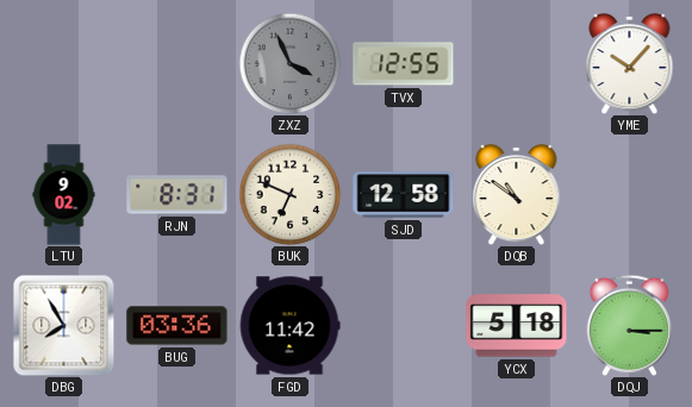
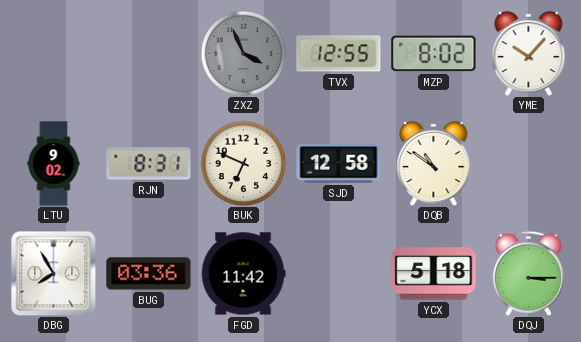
MZP: none -> 8:02
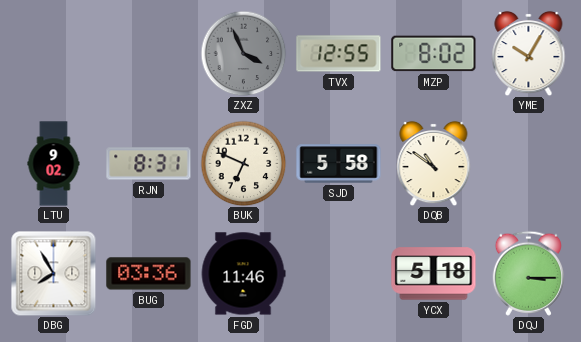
YME: 10:07 -> 10:05
SJD: 12:58 -> 5:58
FGD: 11:42 -> 11:46
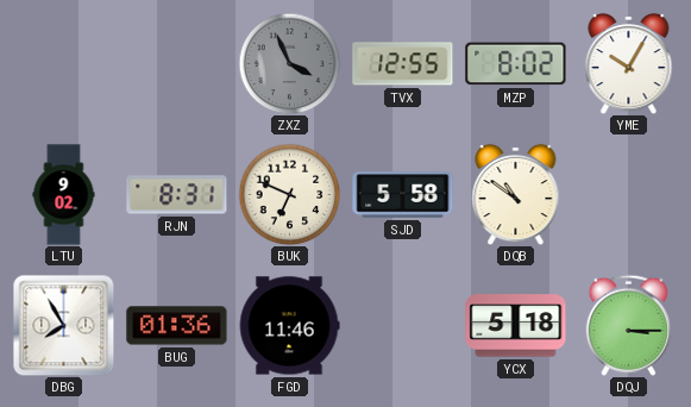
BUG: 03:36 -> 01:36
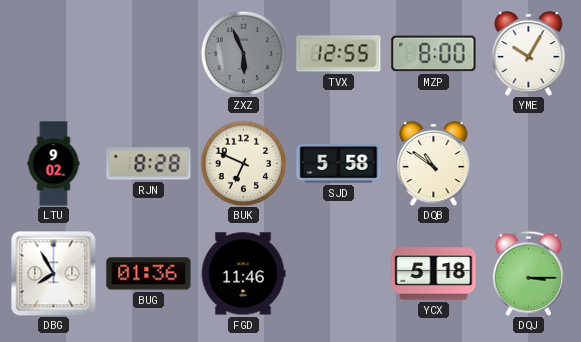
ZXZ: 3:56 -> 5:56
MZP: 8:02 -> 8:00
RJN: 8:31 -> 8:28
